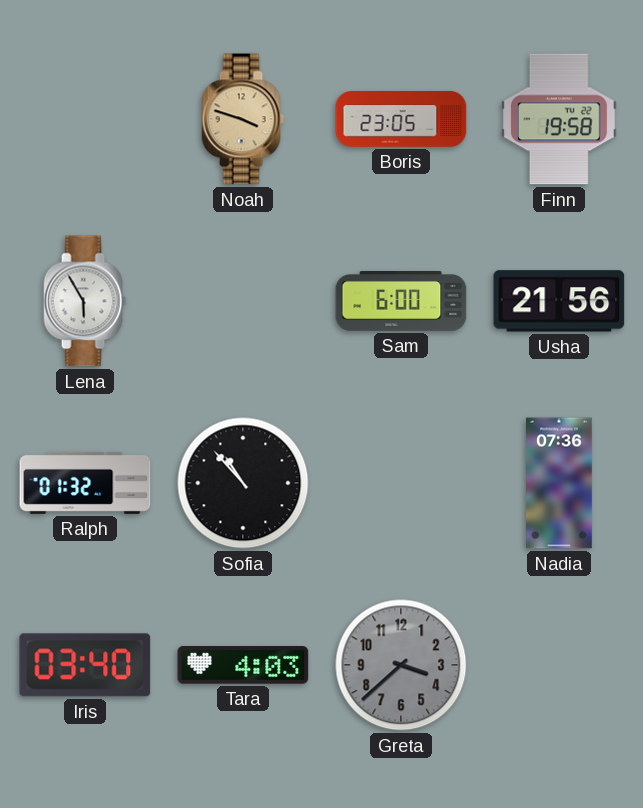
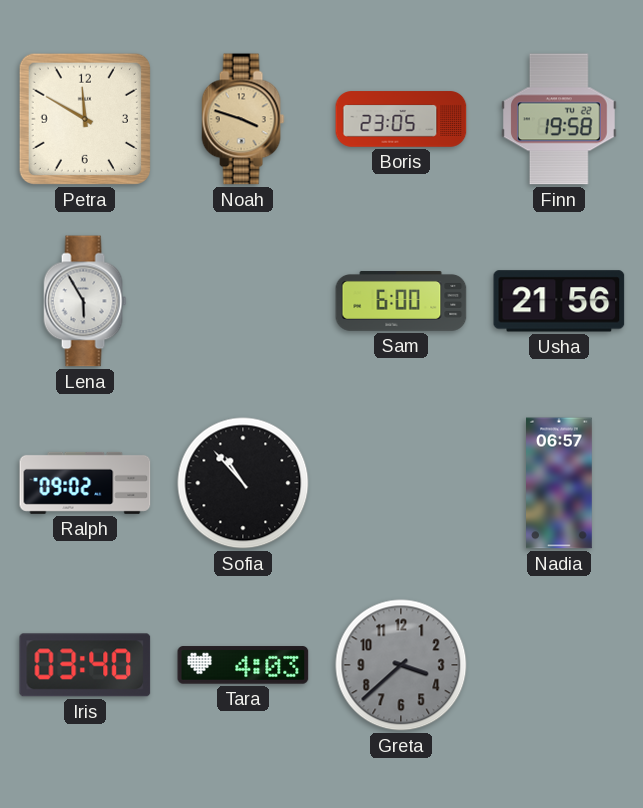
Petra: none -> 11:50
Ralph: 01:32 -> 09:02
Nadia: 07:36 -> 06:57
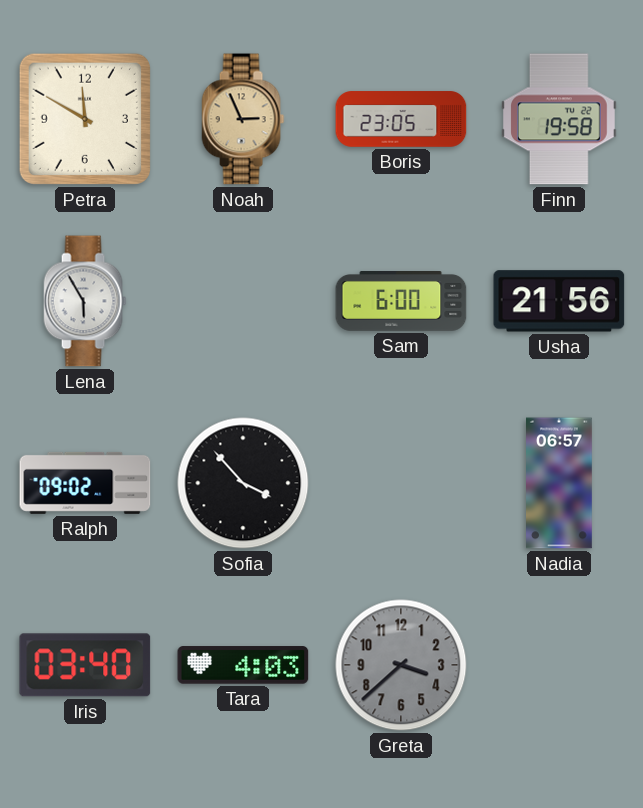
Noah: 3:48 -> 2:56
Sofia: 10:53 -> 3:53
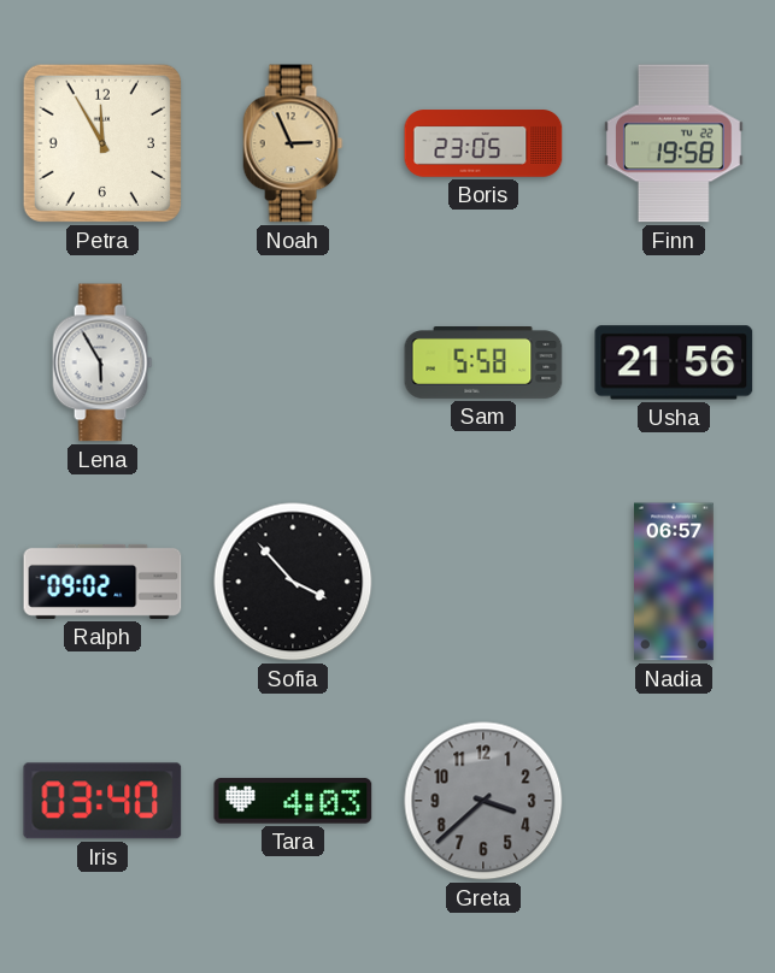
Petra: 11:50 -> 11:55
Sam: 6:00 -> 5:58
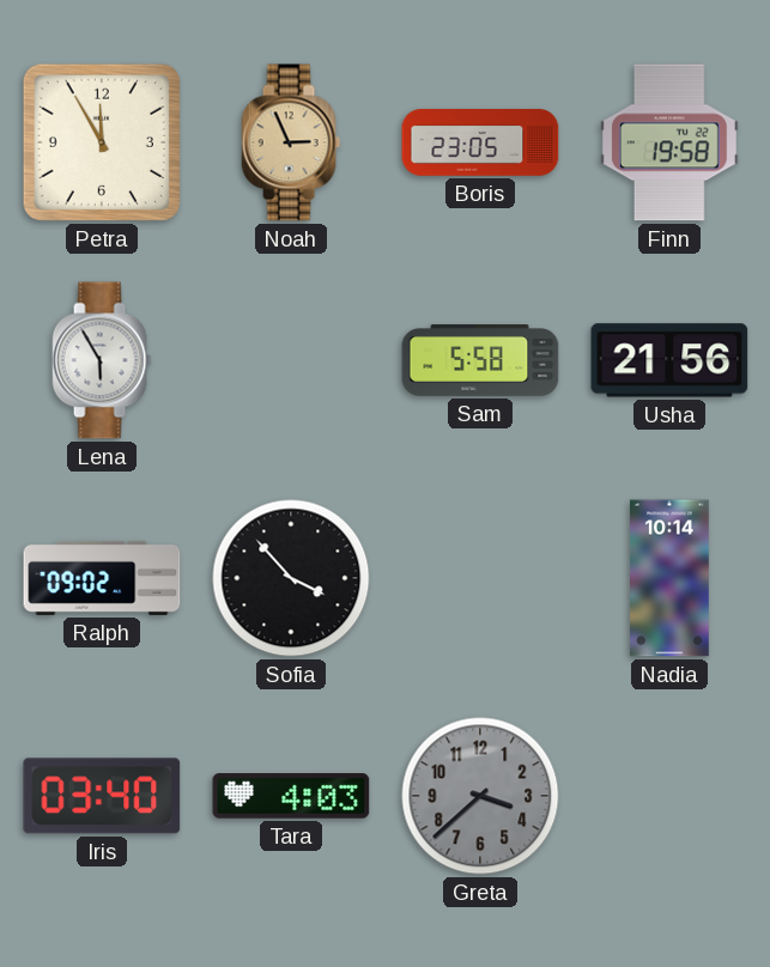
Nadia: 06:57 -> 10:14
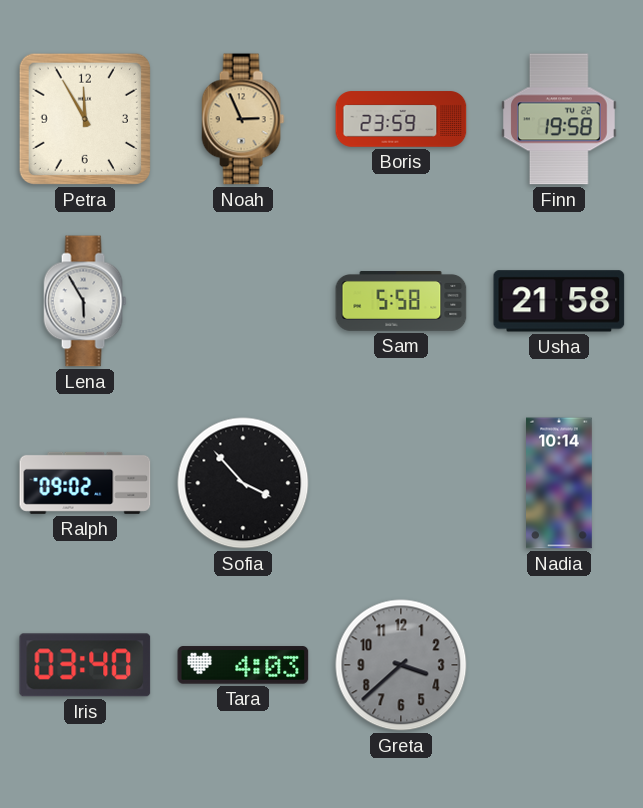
Boris: 23:05 -> 23:59
Usha: 21:56 -> 21:58
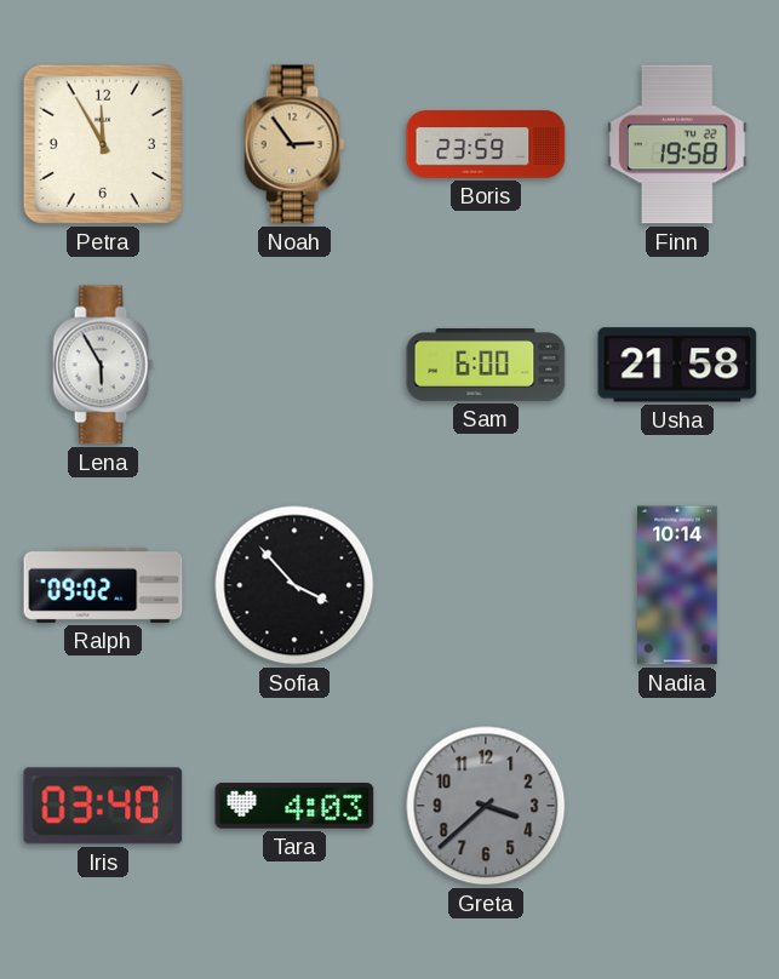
Noah: 2:56 -> 2:54
Sam: 5:58 -> 6:00
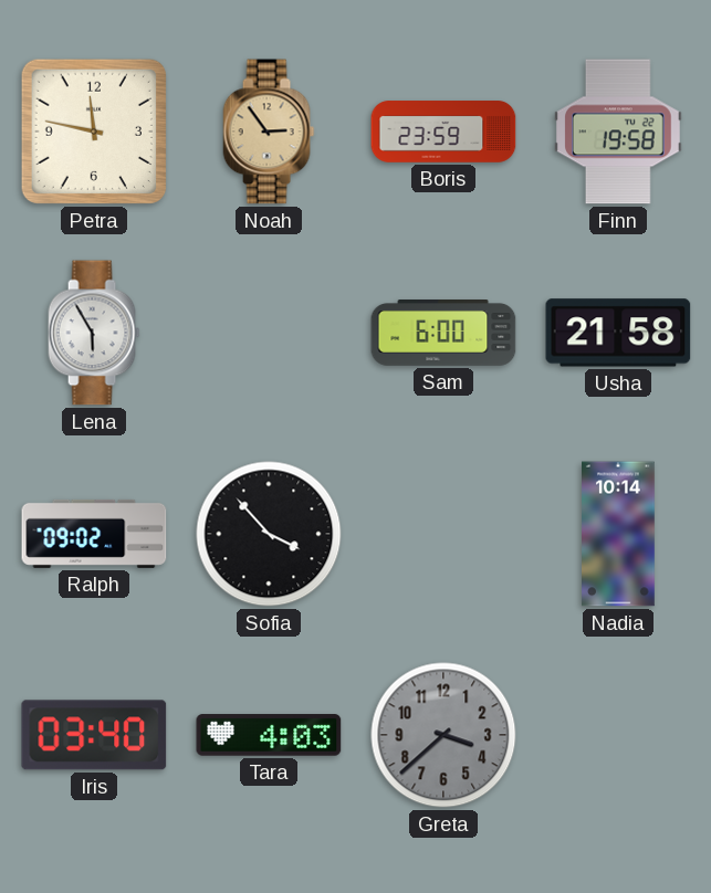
Petra: 11:55 -> 11:47
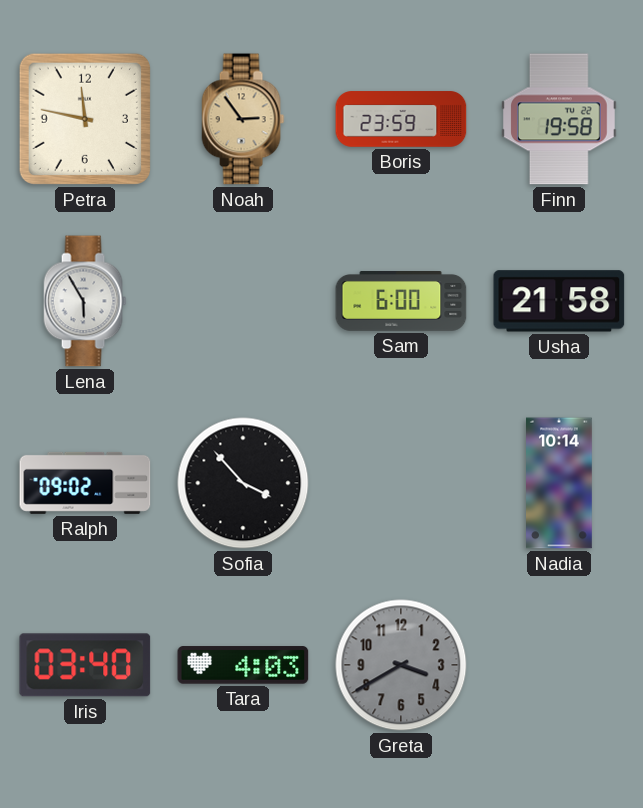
Greta: 3:38 -> 3:40
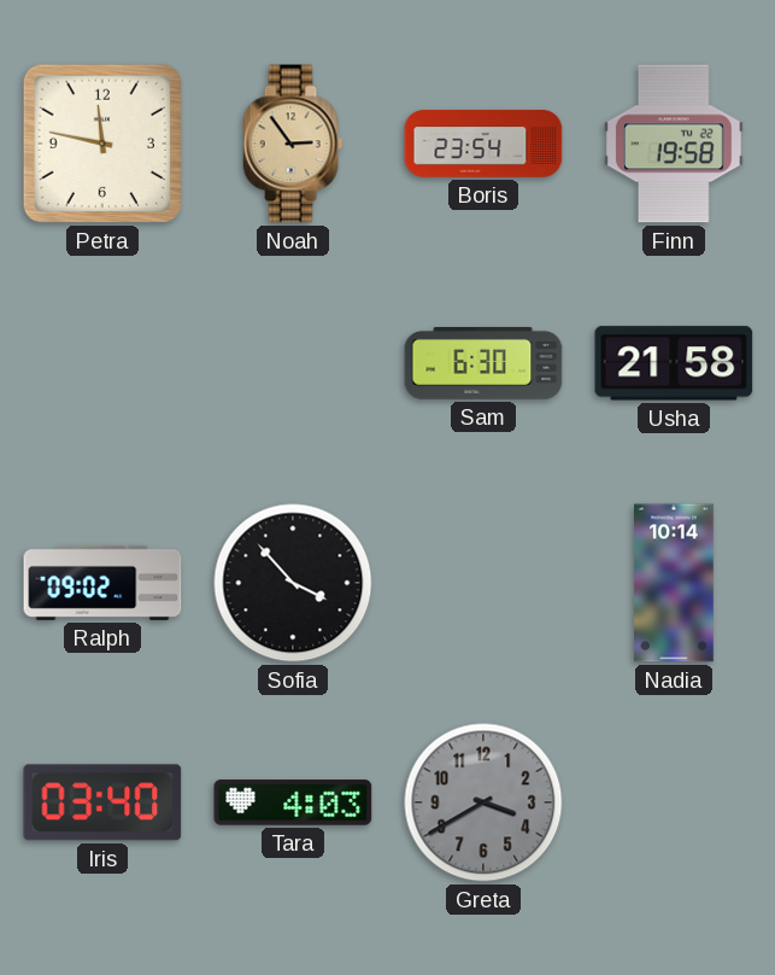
Boris: 23:59 -> 23:54
Lena: 5:55 -> none
Sam: 6:00 -> 6:30
